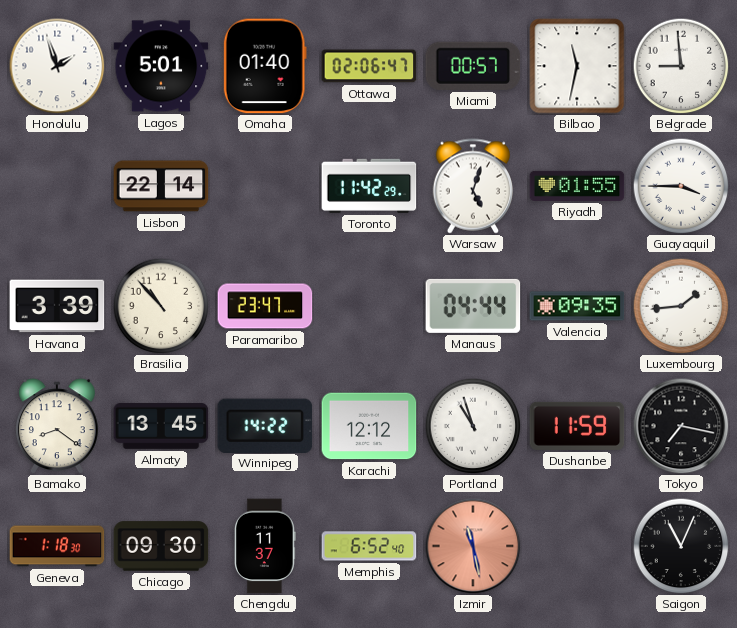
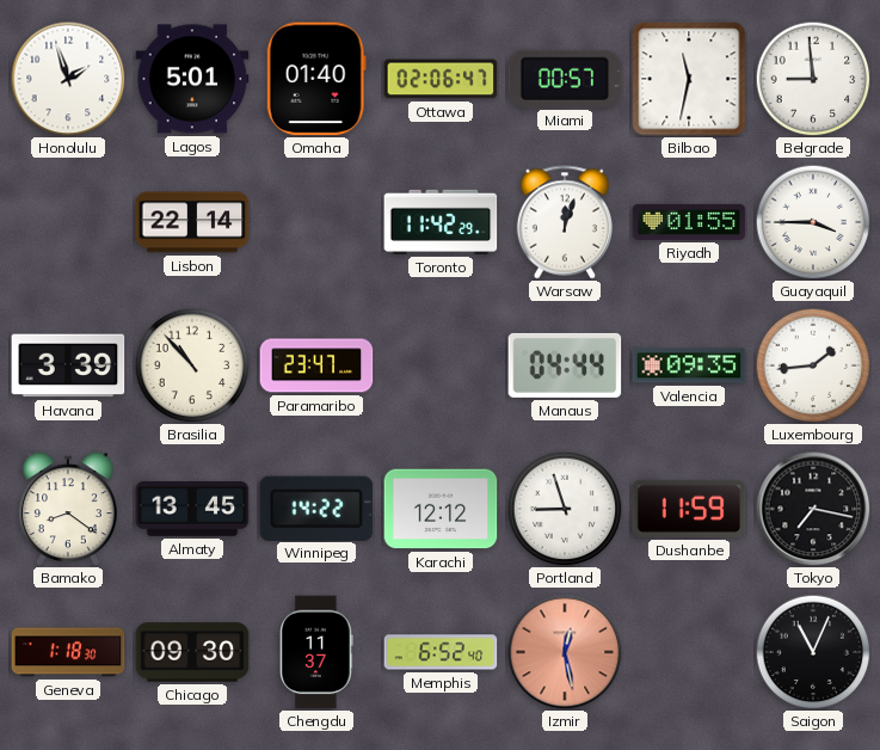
Warsaw: 5:03 -> 12:03
Portland: 10:57 -> 8:57
Izmir: 11:28 -> 12:28
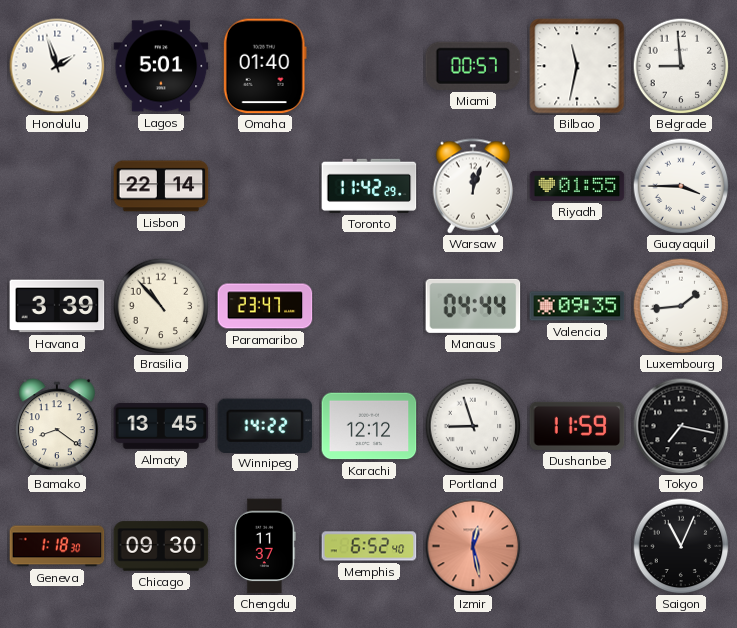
Ottawa: 02:06 -> none
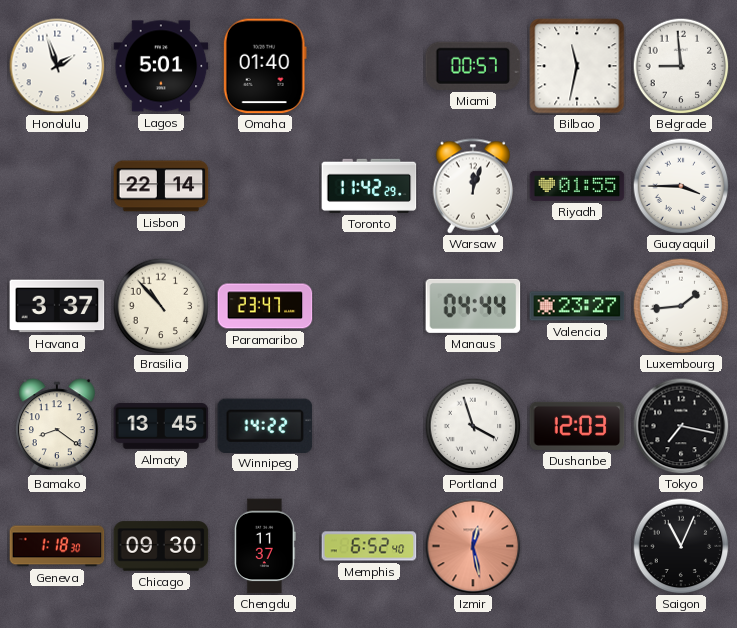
Havana: 3:39 -> 3:37
Valencia: 09:35 -> 23:27
Karachi: 12:12 -> none
Portland: 8:57 -> 3:57
Dushanbe: 11:59 -> 12:03
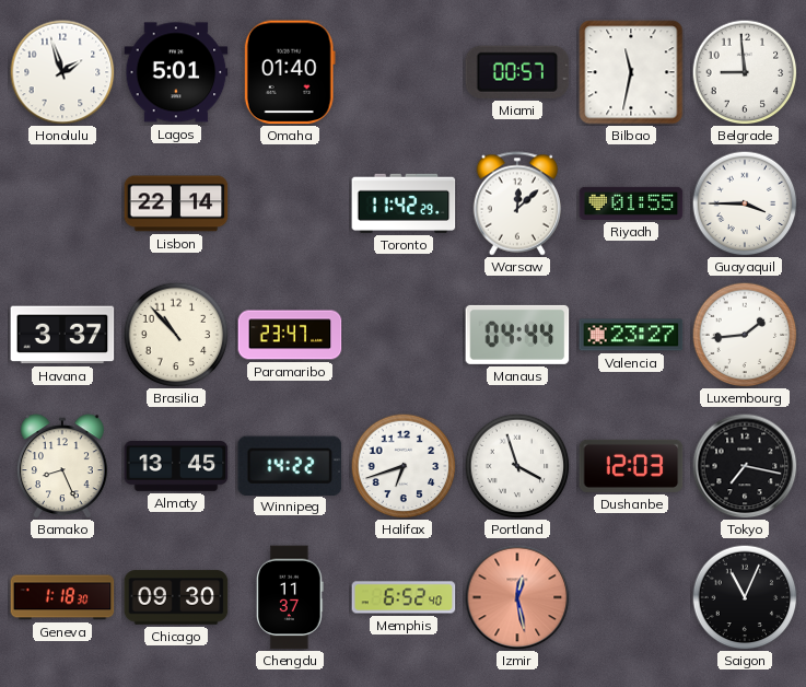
Warsaw: 12:03 -> 12:08
Bamako: 8:21 -> 8:26
Halifax: none -> 6:42
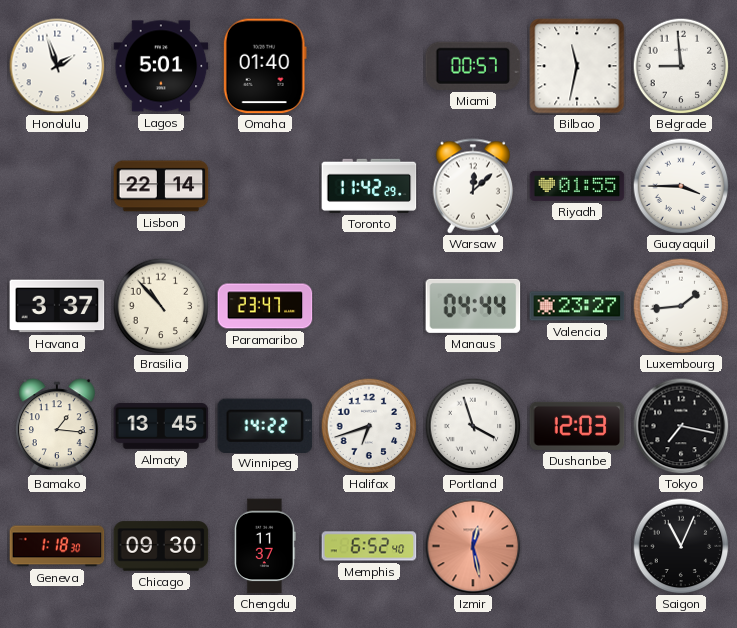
Bamako: 8:26 -> 1:16
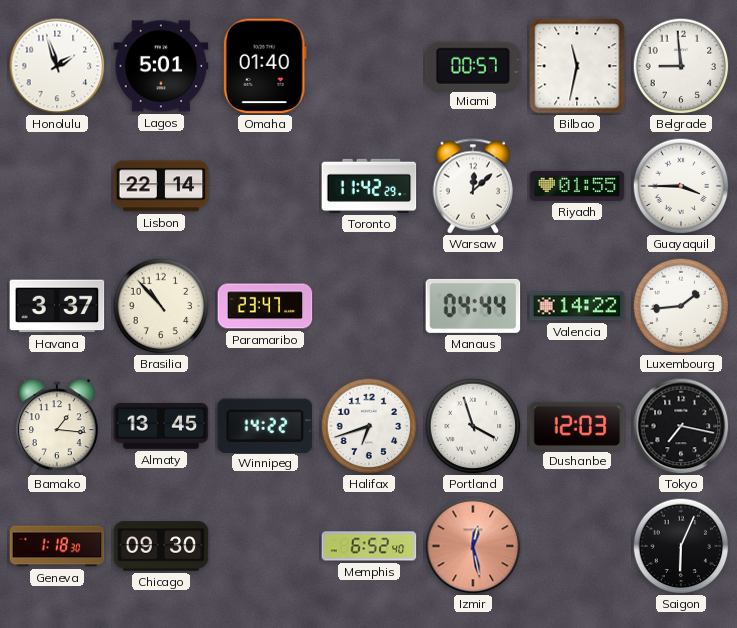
Valencia: 23:27 -> 14:22
Chengdu: 11:37 -> none
Saigon: 11:04 -> 6:04
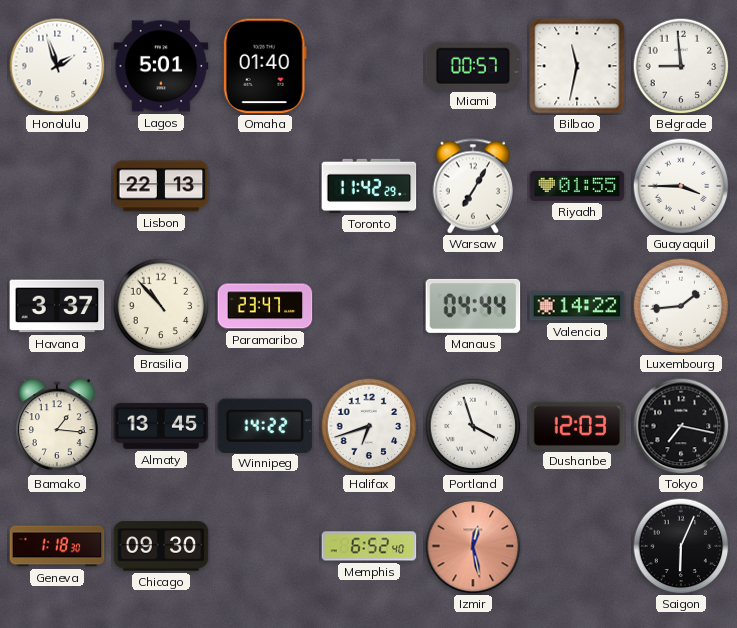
Lisbon: 22:14 -> 22:13
Warsaw: 12:08 -> 7:05
